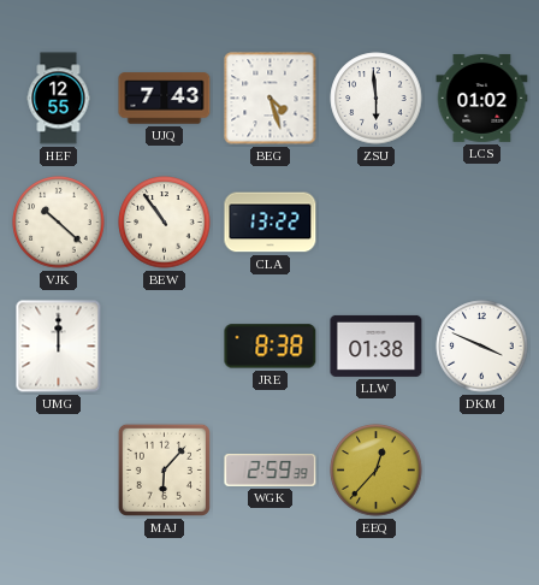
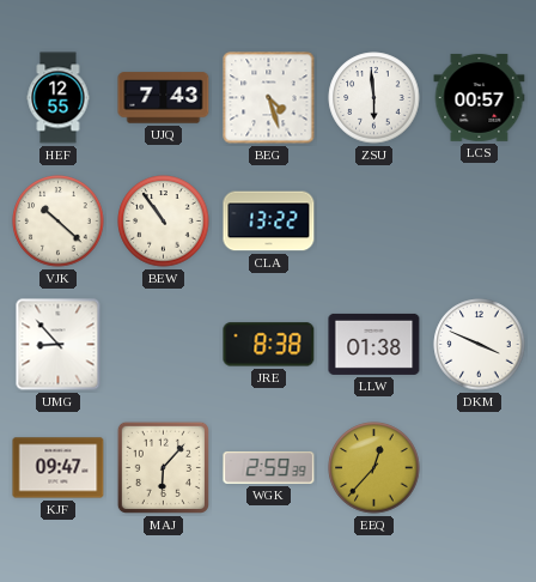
LCS: 01:02 -> 00:57
UMG: 12:00 -> 8:53
KJF: none -> 09:47
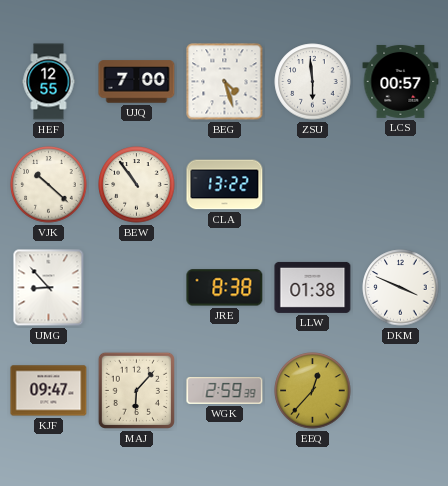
UJQ: 7:43 -> 7:00
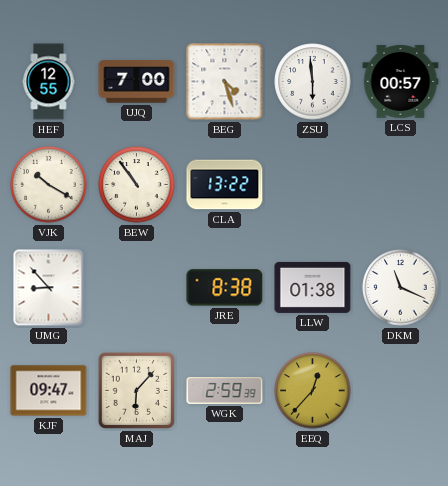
VJK: 10:22 -> 10:20
DKM: 3:49 -> 11:19
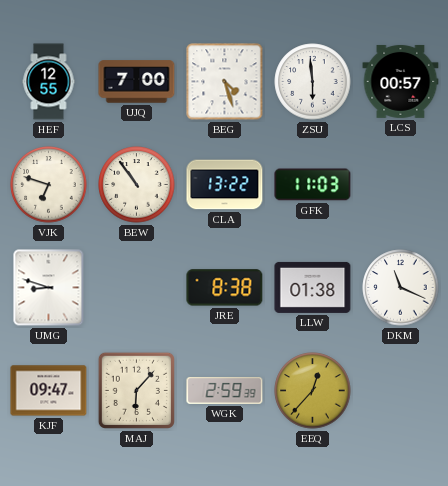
VJK: 10:20 -> 6:48
GFK: none -> 11:03
UMG: 8:53 -> 8:48
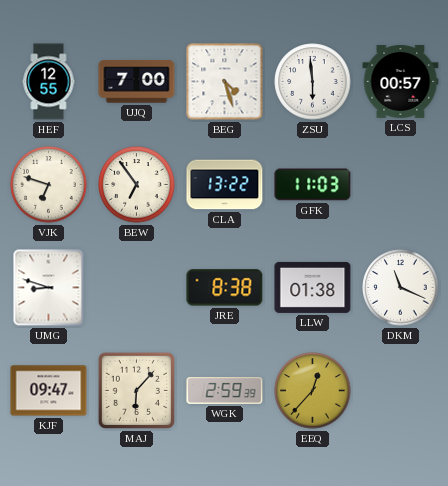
BEW: 10:54 -> 6:54
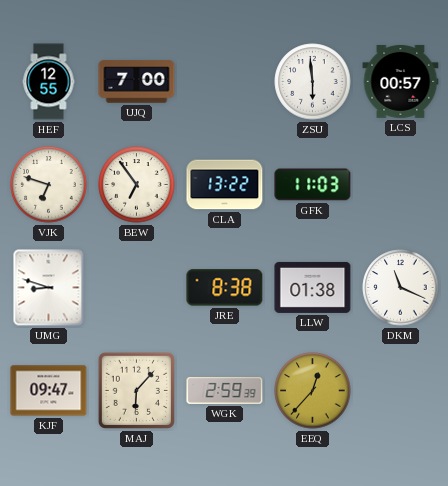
BEG: 4:27 -> none
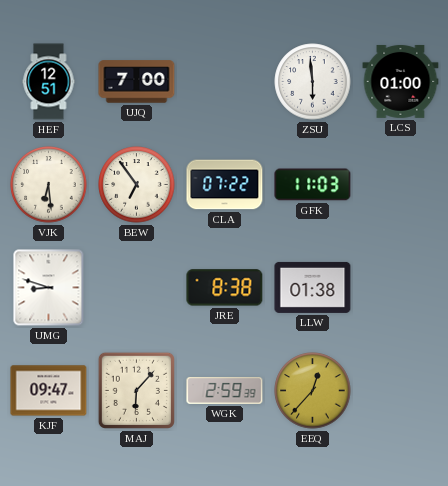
HEF: 12:55 -> 12:51
LCS: 00:57 -> 01:00
VJK: 6:48 -> 6:29
CLA: 13:22 -> 07:22
DKM: 11:19 -> none
